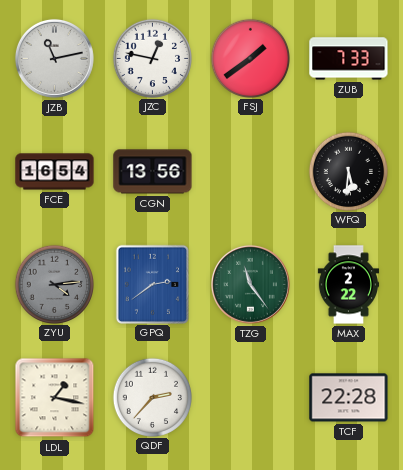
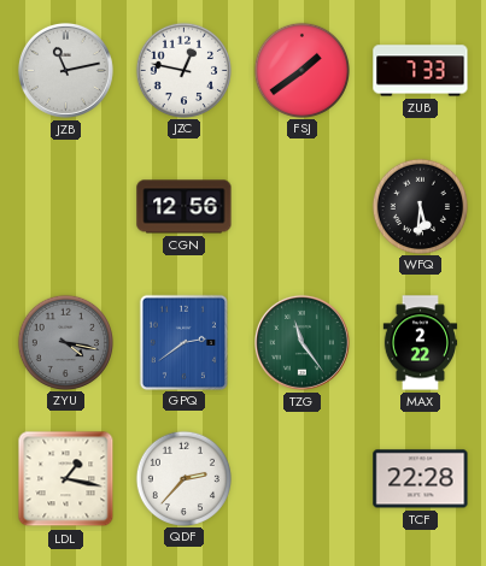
FCE: 16:54 -> none
CGN: 13:56 -> 12:56
ZYU: 4:14 -> 4:17
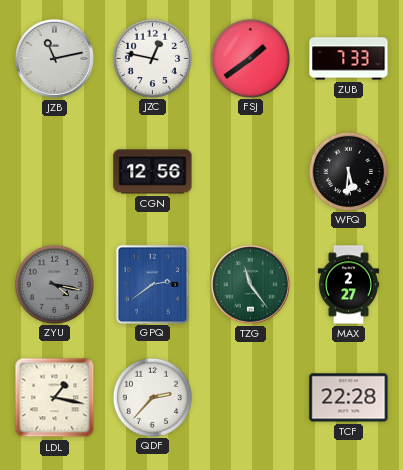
MAX: 2:22 -> 2:27
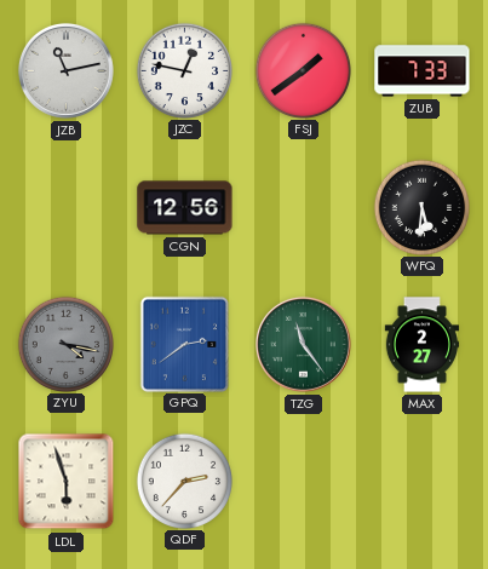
LDL: 1:17 -> 5:57
TCF: 22:28 -> none
